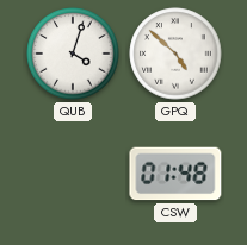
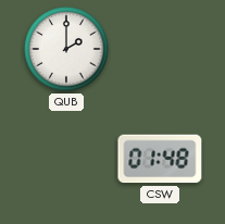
QUB: 4:03 -> 2:00
GPQ: 4:52 -> none
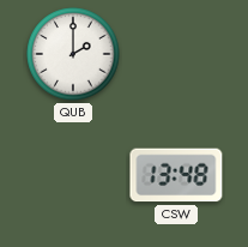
CSW: 01:48 -> 13:48
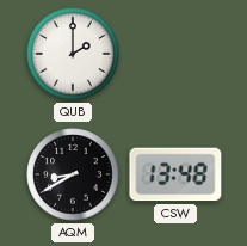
AQM: none -> 8:40
